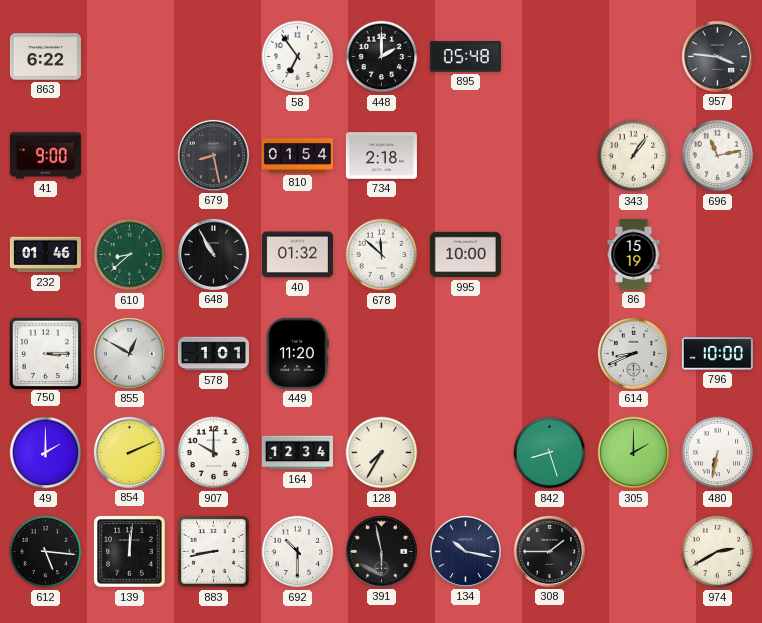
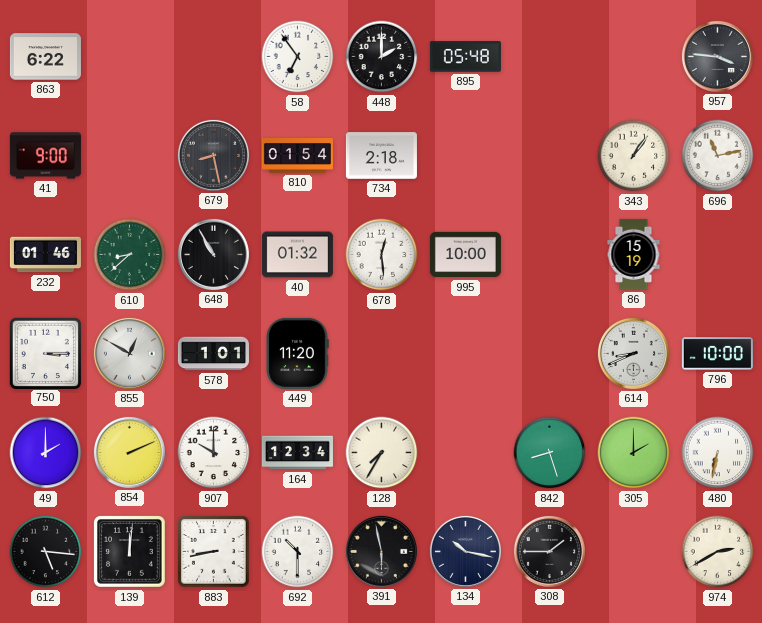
678: 11:52 -> 12:29
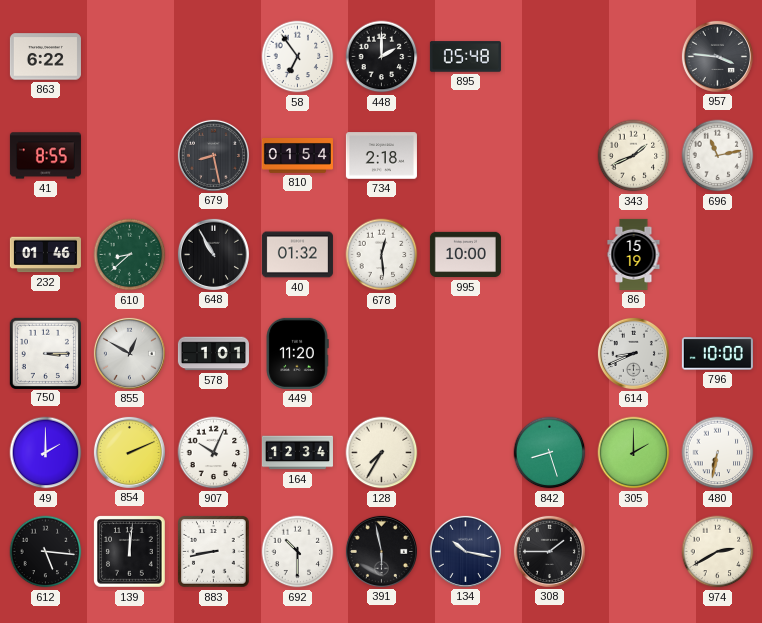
41: 9:00 -> 8:55
343: 1:06 -> 1:41
907: 10:00 -> 10:04
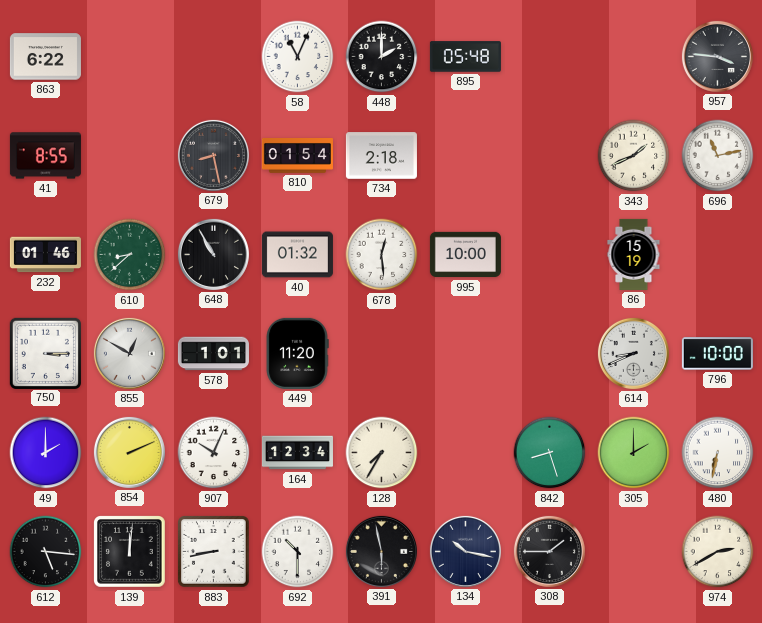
58: 6:54 -> 11:04
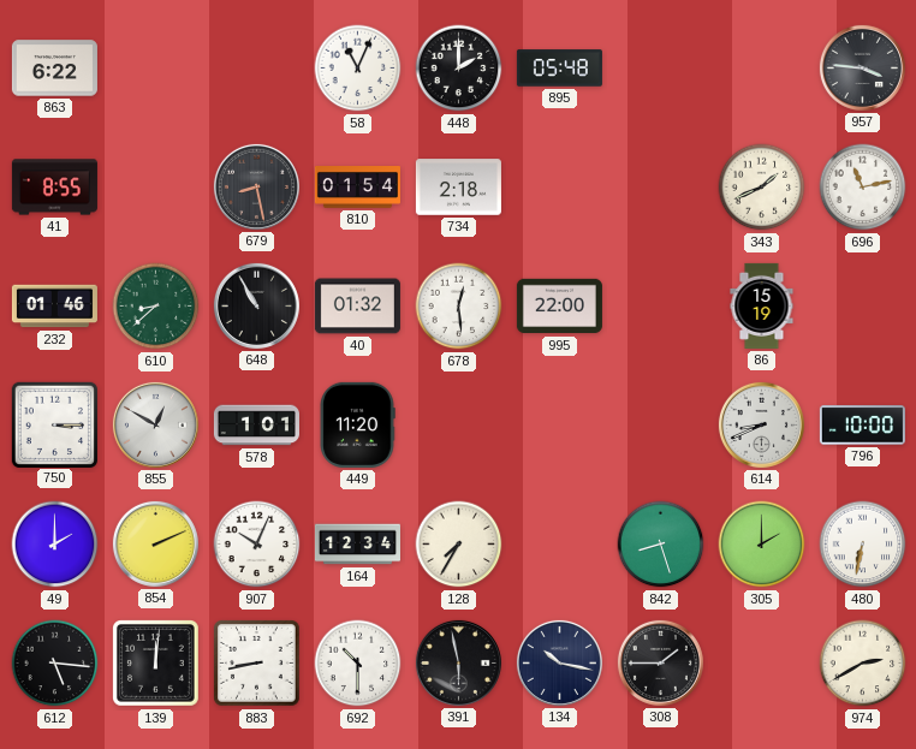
995: 10:00 -> 22:00
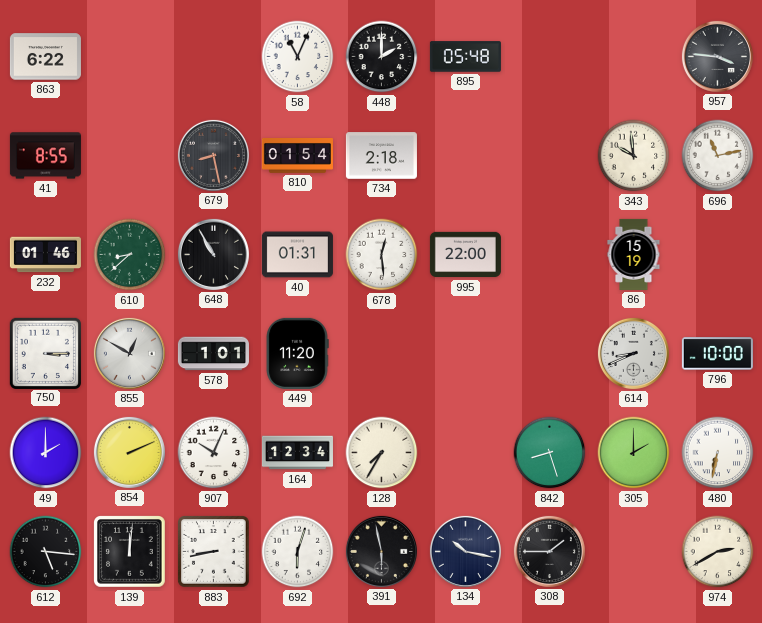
343: 1:41 -> 9:59
40: 01:32 -> 01:31
692: 10:30 -> 6:03
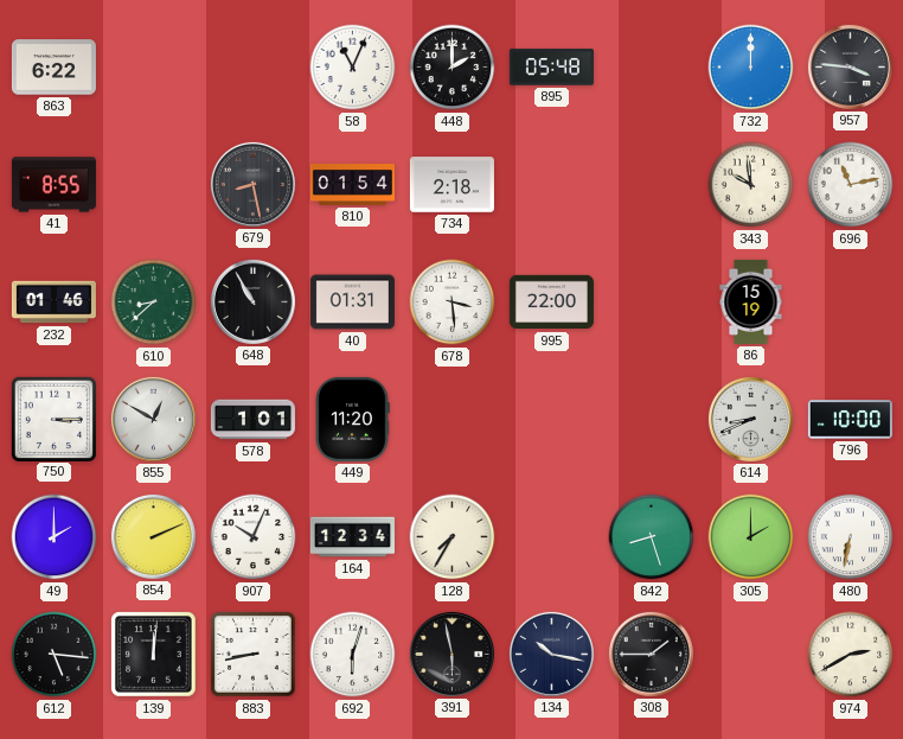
732: none -> 12:00
678: 12:29 -> 3:29
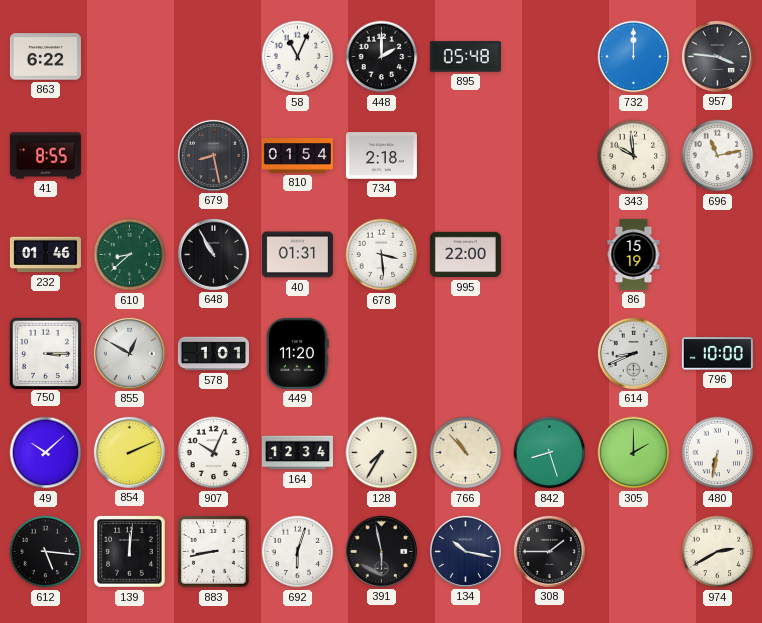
49: 2:00 -> 10:08
766: none -> 10:53
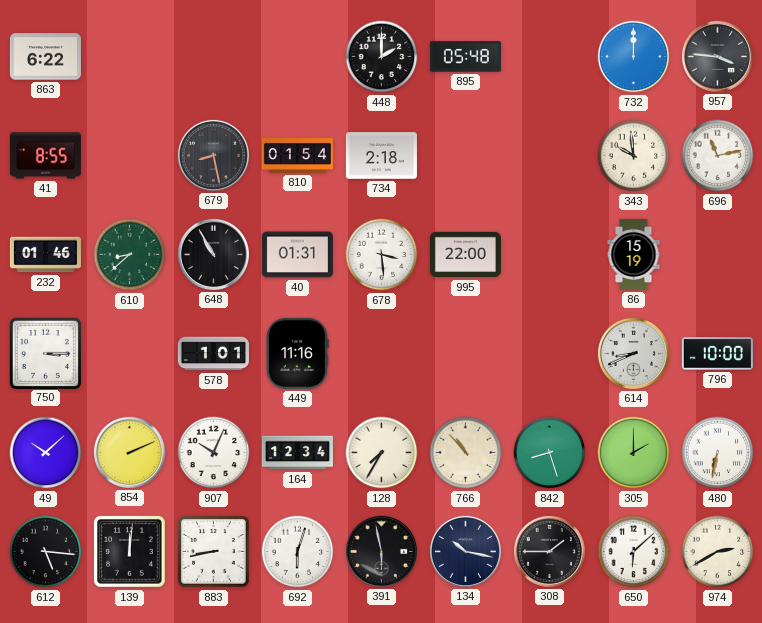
58: 11:04 -> none
855: 12:50 -> none
449: 11:20 -> 11:16
650: none -> 6:08
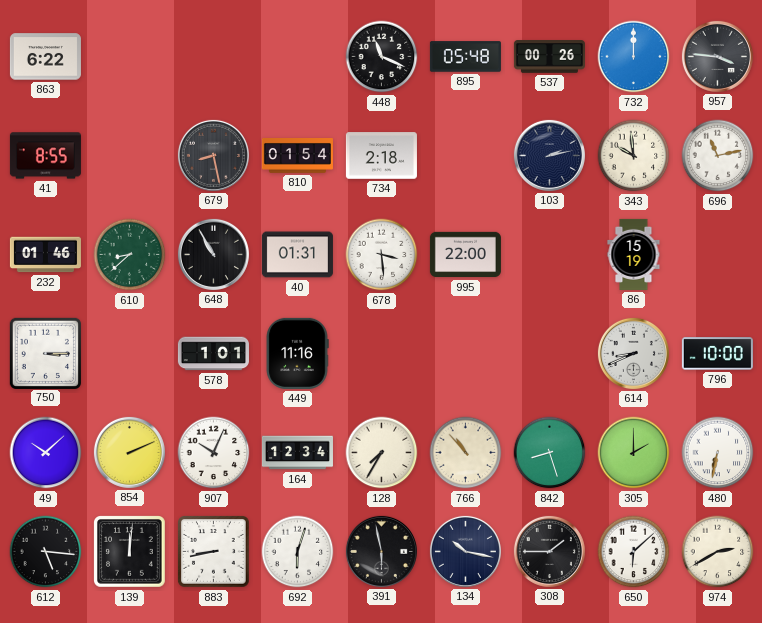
448: 2:00 -> 11:19
537: none -> 00:26
103: none -> 2:13
